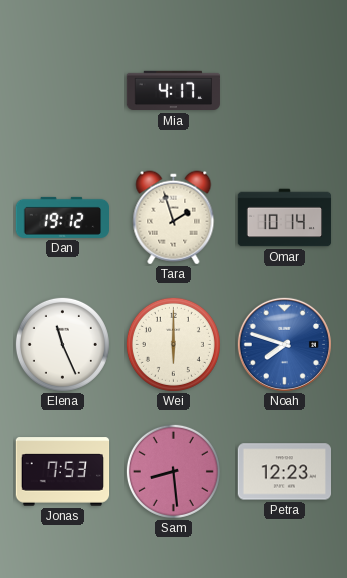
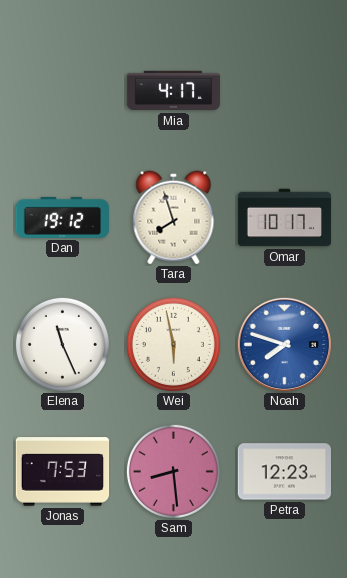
Tara: 1:57 -> 7:57
Omar: 10:14 -> 10:17
Wei: 6:00 -> 5:58
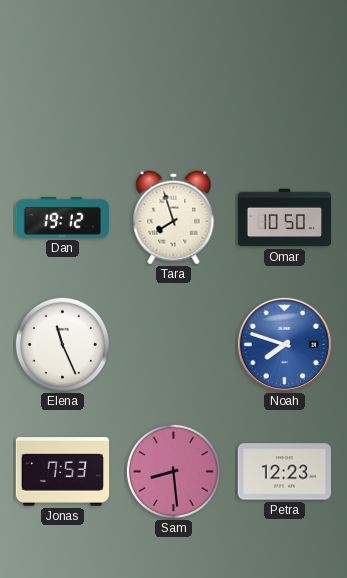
Mia: 4:17 -> none
Omar: 10:17 -> 10:50
Wei: 5:58 -> none
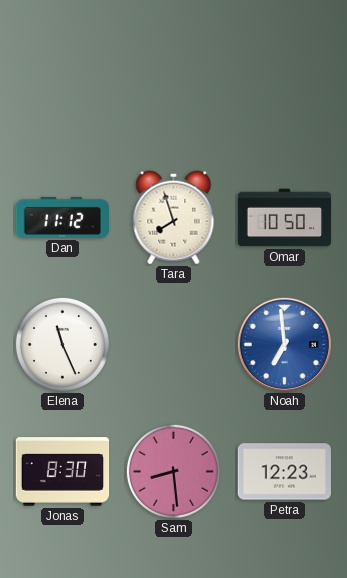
Dan: 19:12 -> 11:12
Noah: 7:48 -> 6:59
Jonas: 7:53 -> 8:30
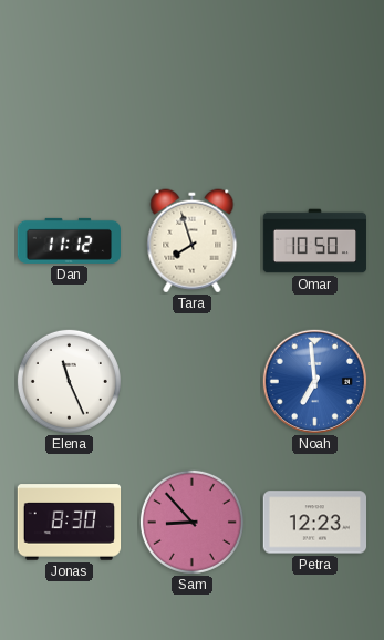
Sam: 8:29 -> 8:53
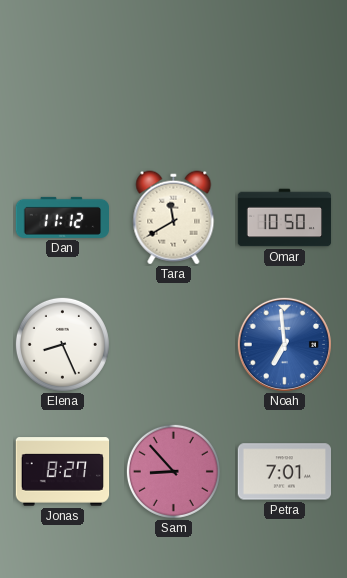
Tara: 7:57 -> 11:40
Elena: 11:26 -> 8:26
Jonas: 8:30 -> 8:27
Petra: 12:23 -> 7:01
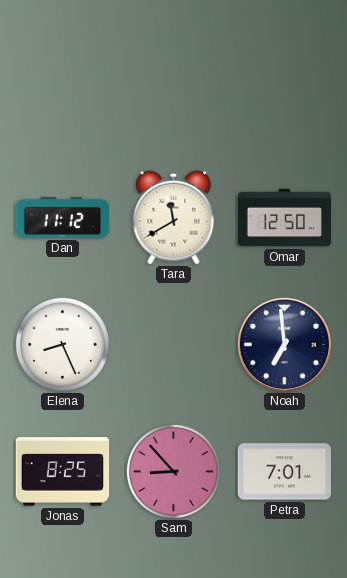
Omar: 10:50 -> 12:50
Noah dial: blue -> navy
Jonas: 8:27 -> 8:25
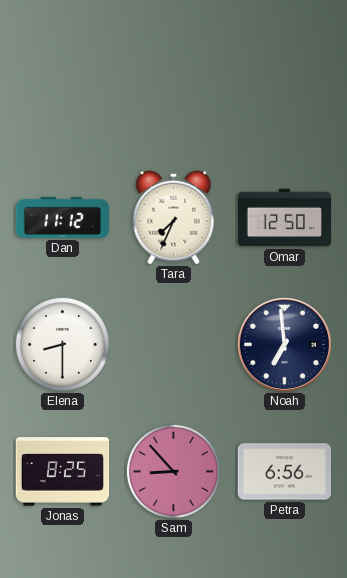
Tara: 11:40 -> 7:34
Elena: 8:26 -> 8:30
Petra: 7:01 -> 6:56
